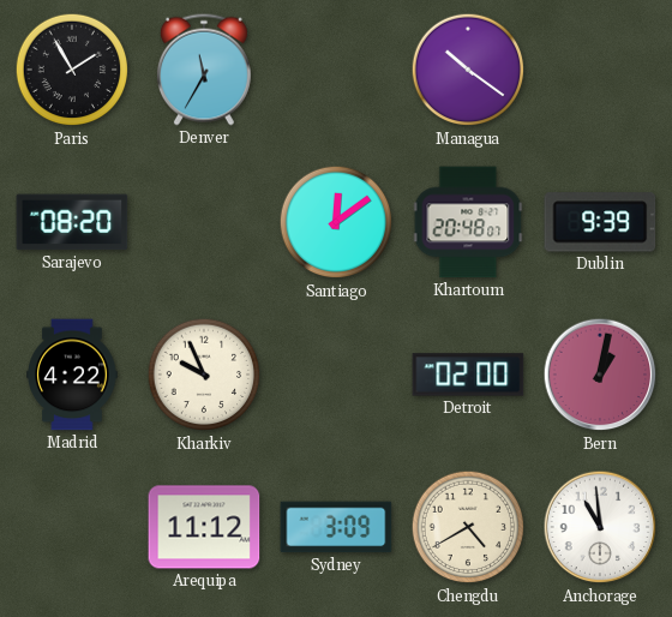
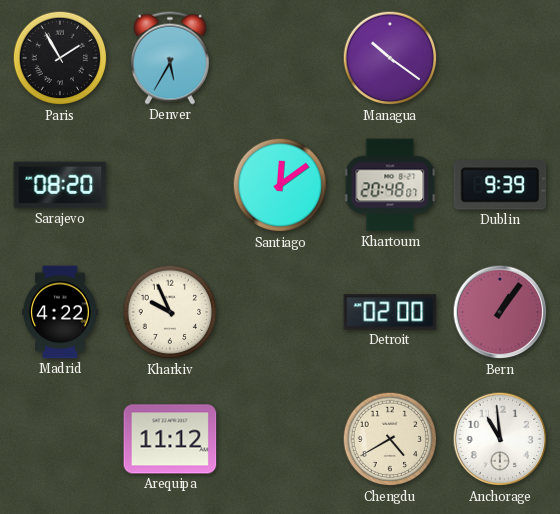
Denver: 11:35 -> 5:35
Bern: 1:02 -> 1:06
Sydney: 3:09 -> none
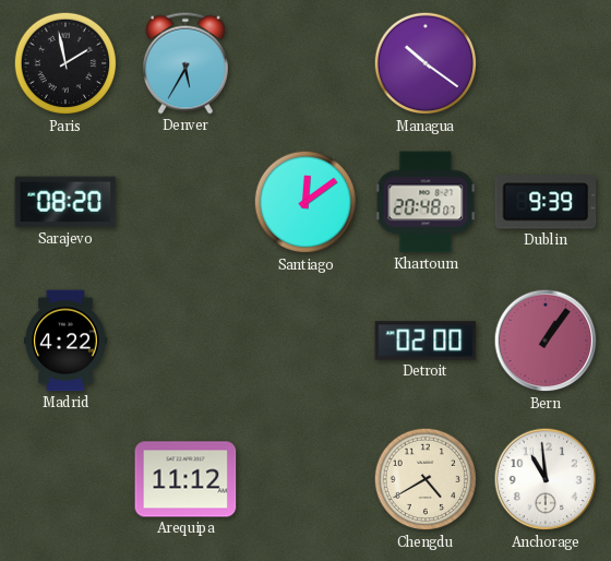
Paris: 1:55 -> 1:58
Kharkiv: 9:56 -> none
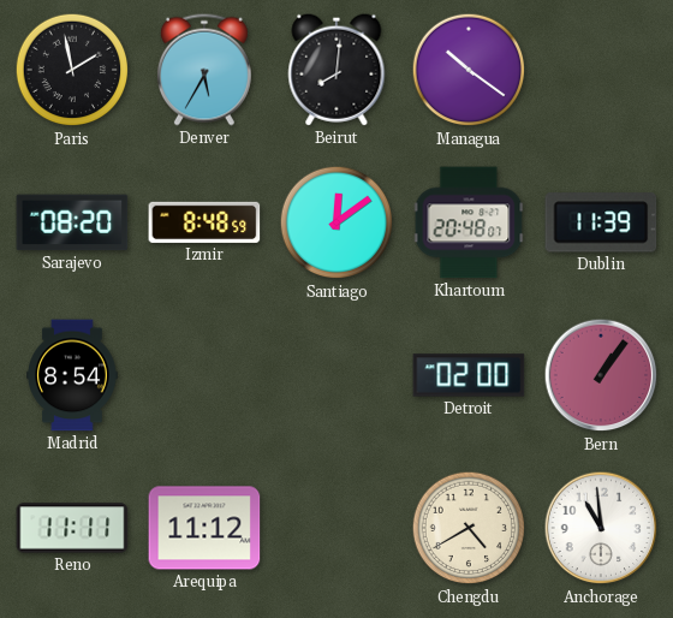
Beirut: none -> 8:01
Izmir: none -> 8:48
Dublin: 9:39 -> 11:39
Madrid: 4:22 -> 8:54
Reno: none -> 11:11
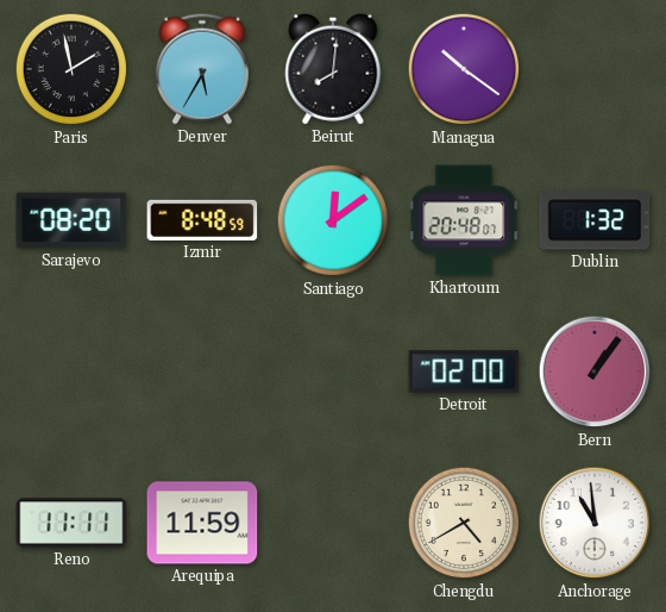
Dublin: 11:39 -> 1:32
Madrid: 8:54 -> none
Arequipa: 11:12 -> 11:59
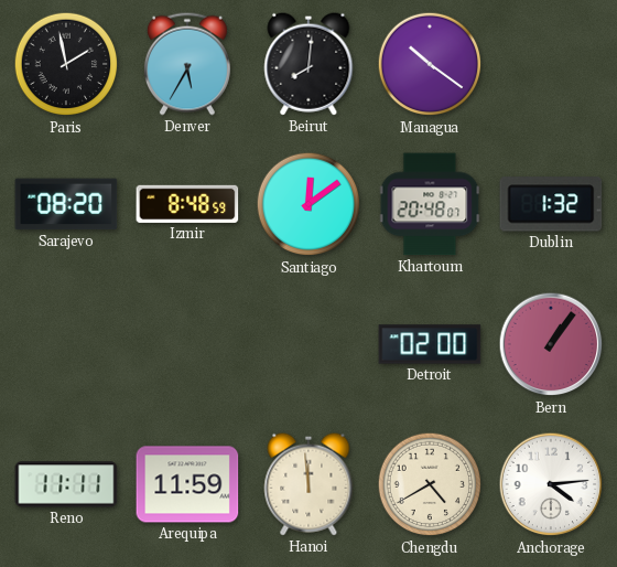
Hanoi: none -> 11:59
Anchorage: 10:59 -> 4:14
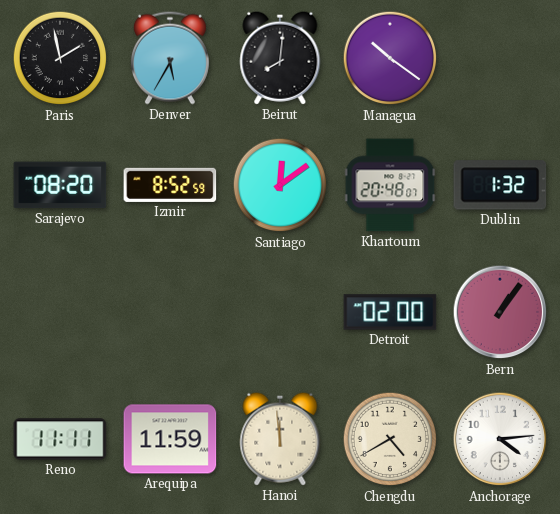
Izmir: 8:48 -> 8:52
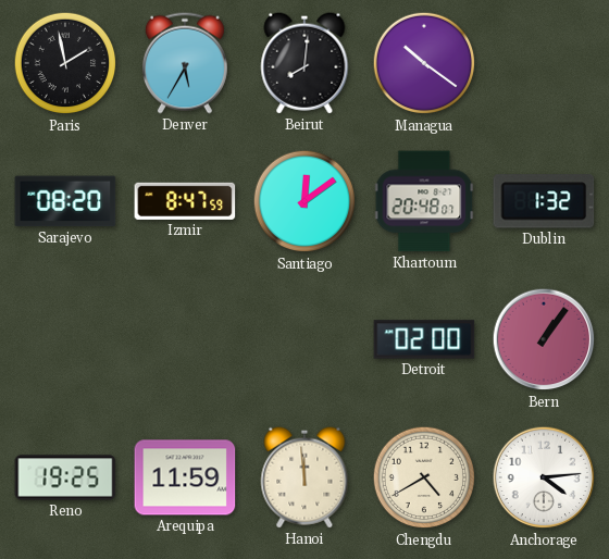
Izmir: 8:52 -> 8:47
Reno: 11:11 -> 19:25
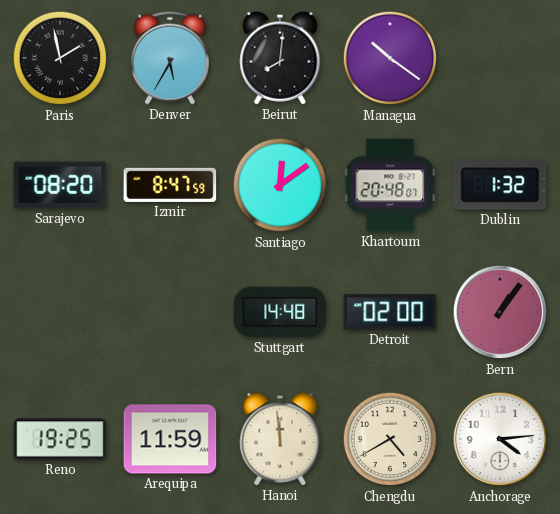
Stuttgart: none -> 14:48
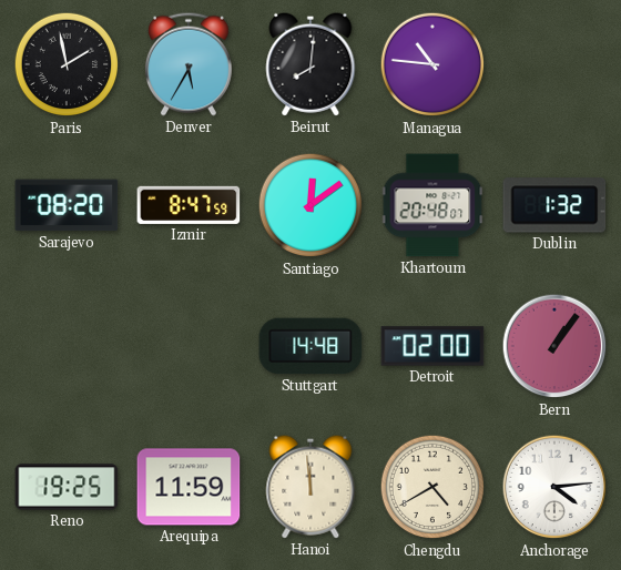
Managua: 10:21 -> 10:46
